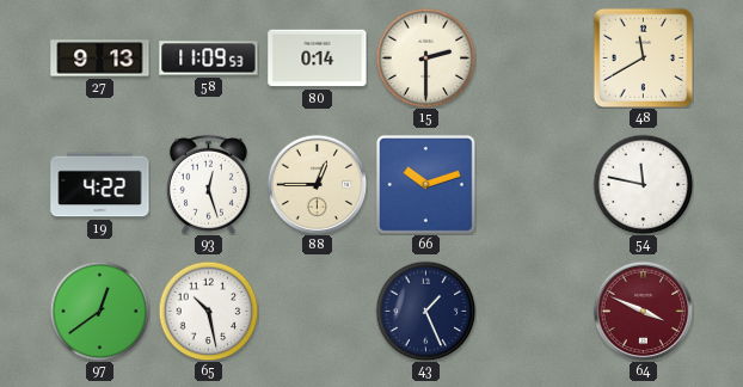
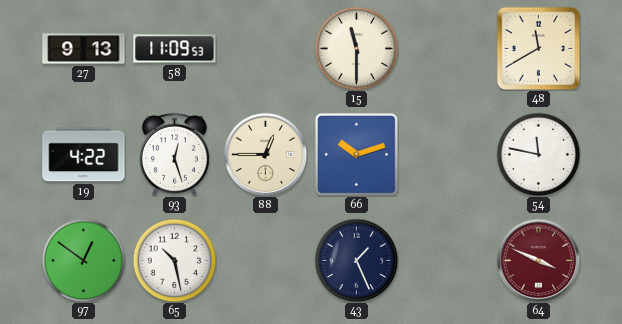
80: 0:14 -> none
15: 2:30 -> 11:30
97: 12:39 -> 12:51
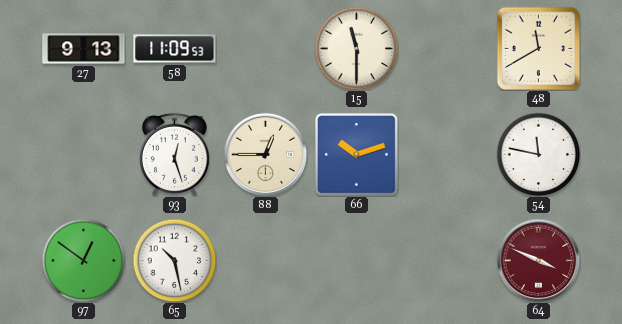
19: 4:22 -> none
43: 1:26 -> none
